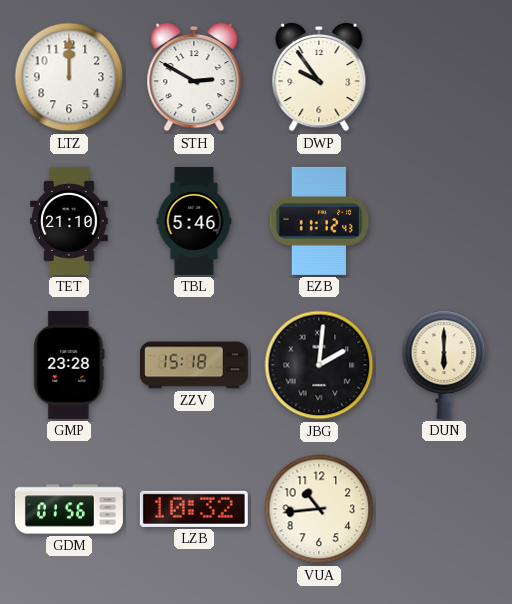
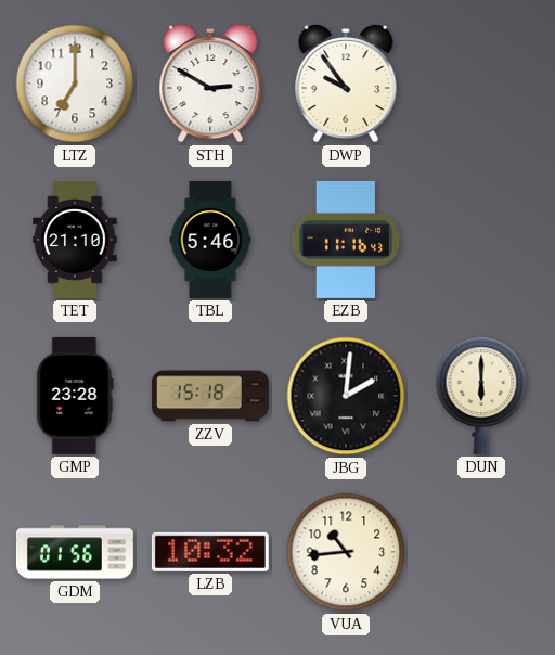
LTZ: 12:00 -> 7:00
EZB: 11:12 -> 11:16
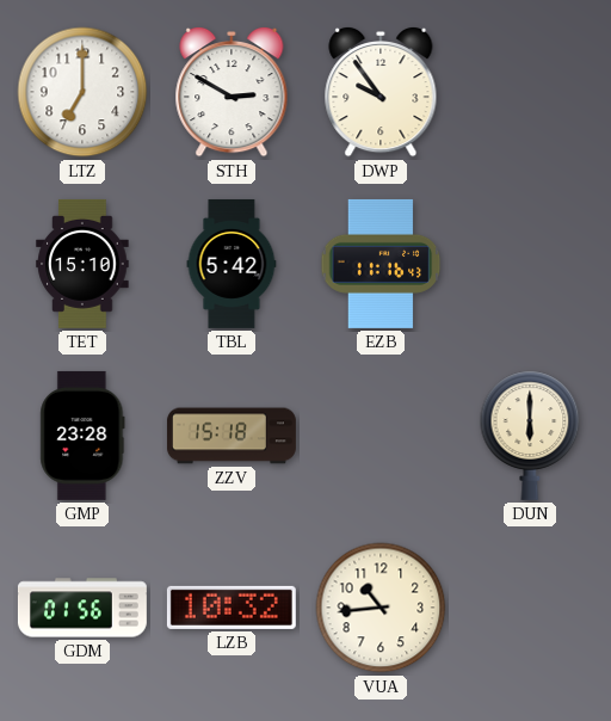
TET: 21:10 -> 15:10
TBL: 5:46 -> 5:42
JBG: 2:01 -> none
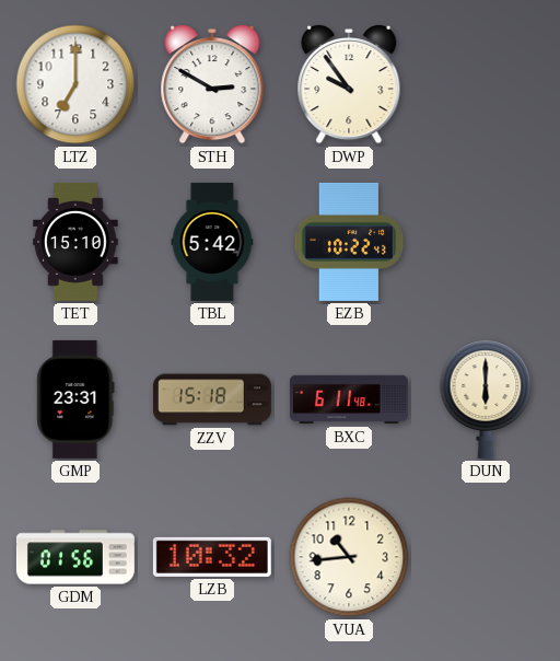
EZB: 11:16 -> 10:22
GMP: 23:28 -> 23:31
BXC: none -> 6:11
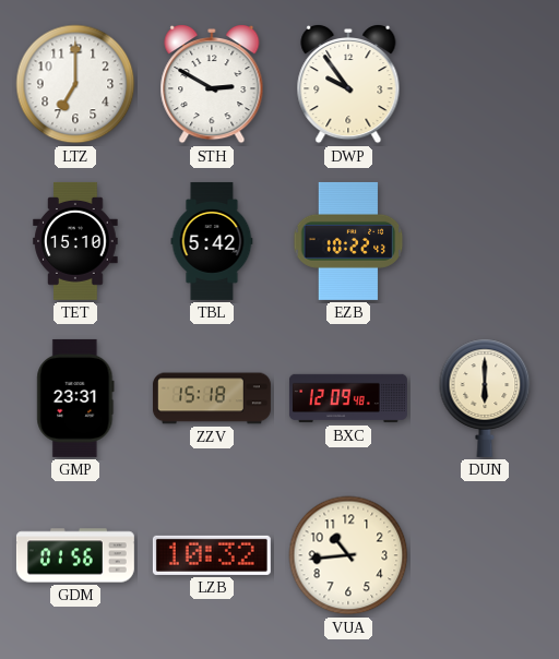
BXC: 6:11 -> 12:09
